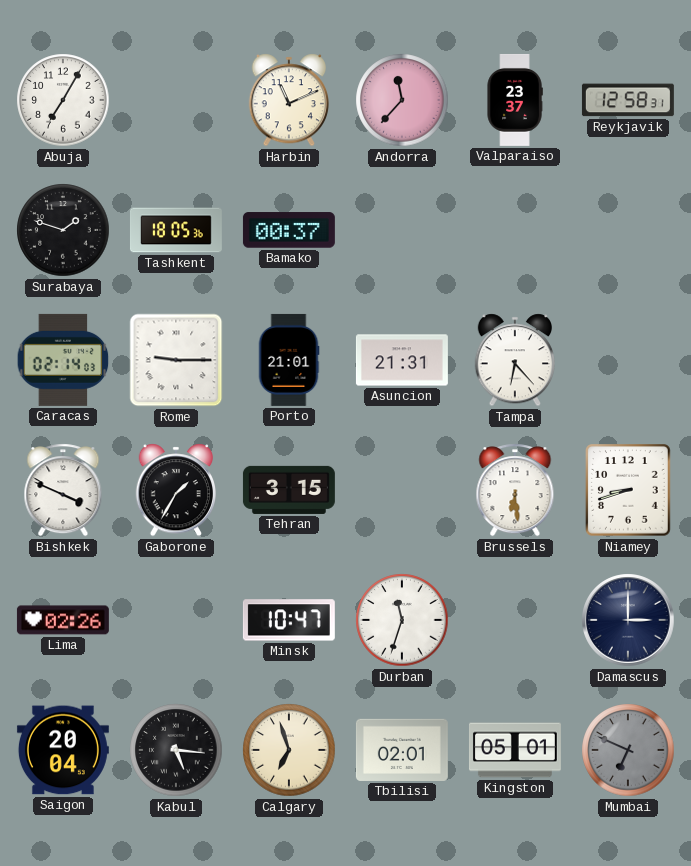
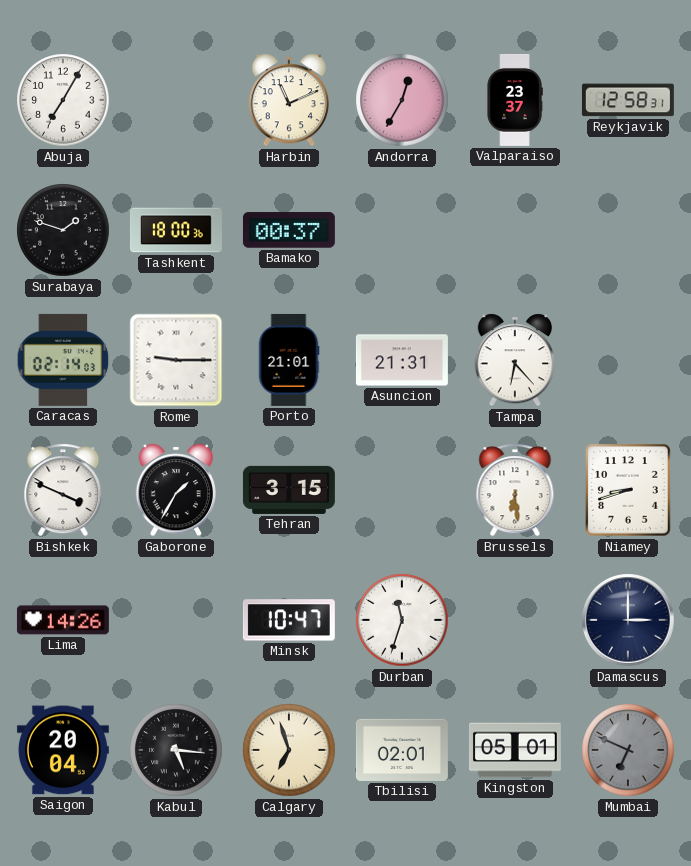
Andorra: 11:37 -> 12:35
Tashkent: 18:05 -> 18:00
Lima: 02:26 -> 14:26
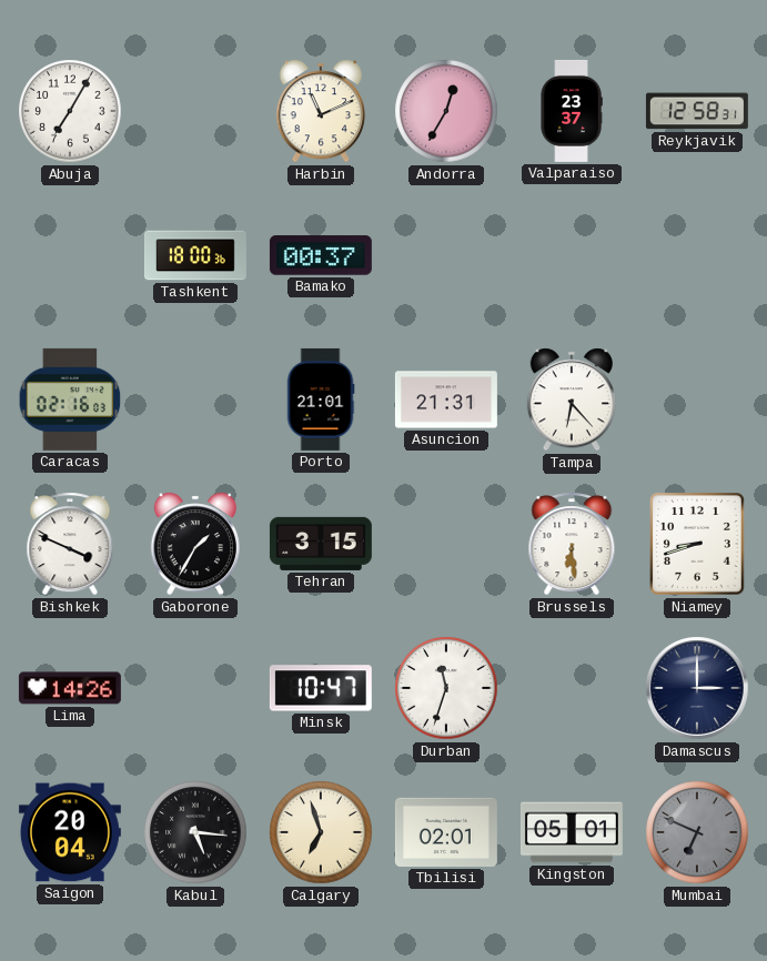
Surabaya: 1:48 -> none
Caracas: 02:14 -> 02:16
Rome: 9:15 -> none
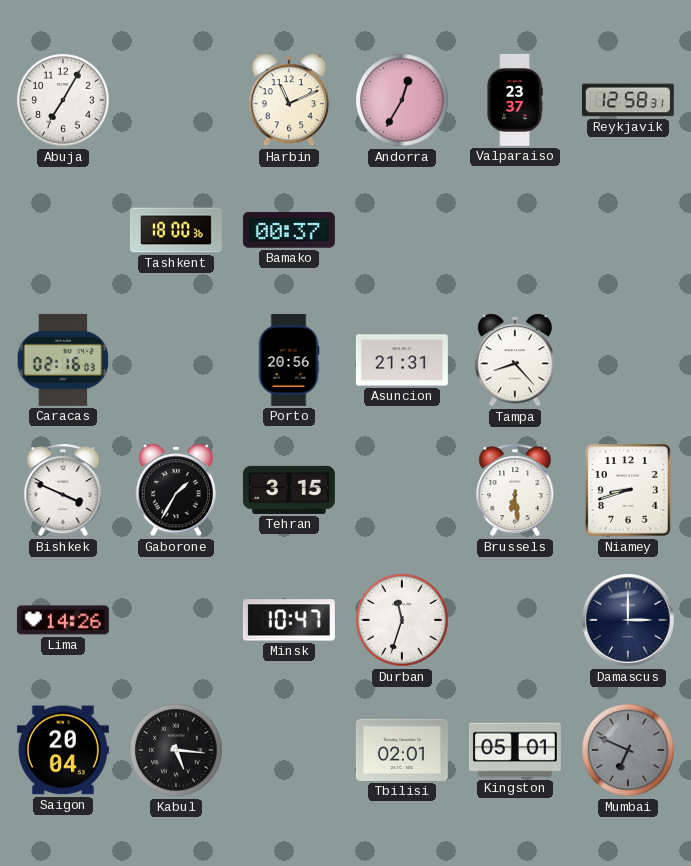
Porto: 21:01 -> 20:56
Tampa: 6:23 -> 8:23
Calgary: 6:57 -> none
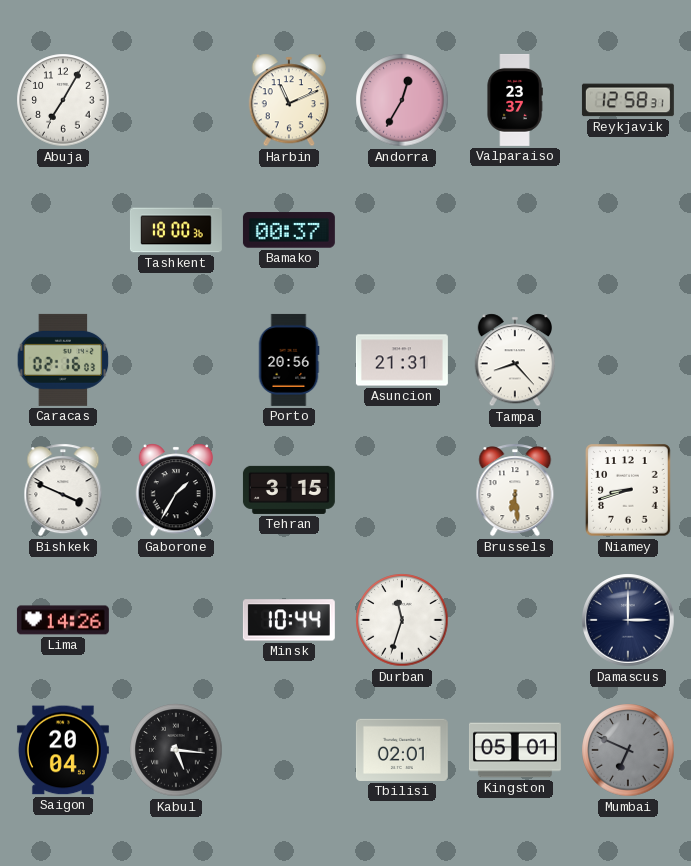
Minsk: 10:47 -> 10:44
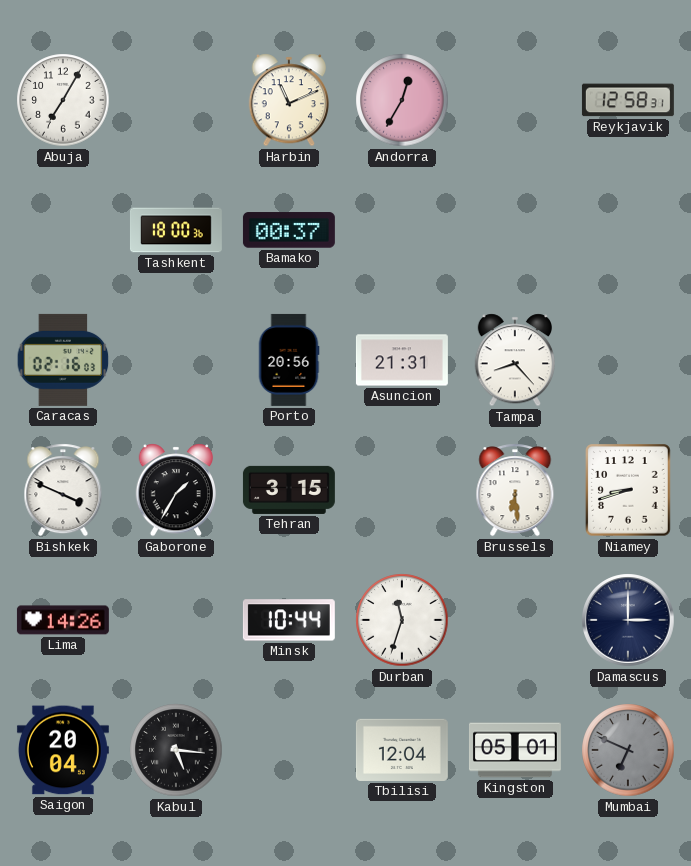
Valparaiso: 23:37 -> none
Tbilisi: 02:01 -> 12:04
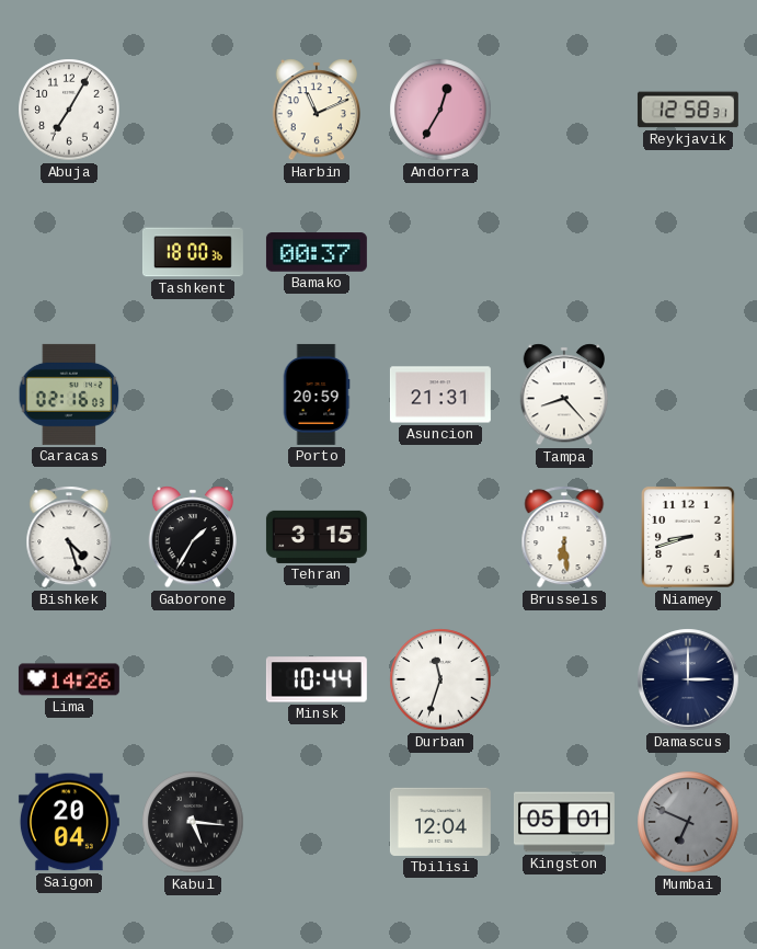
Porto: 20:56 -> 20:59
Bishkek: 3:49 -> 4:27
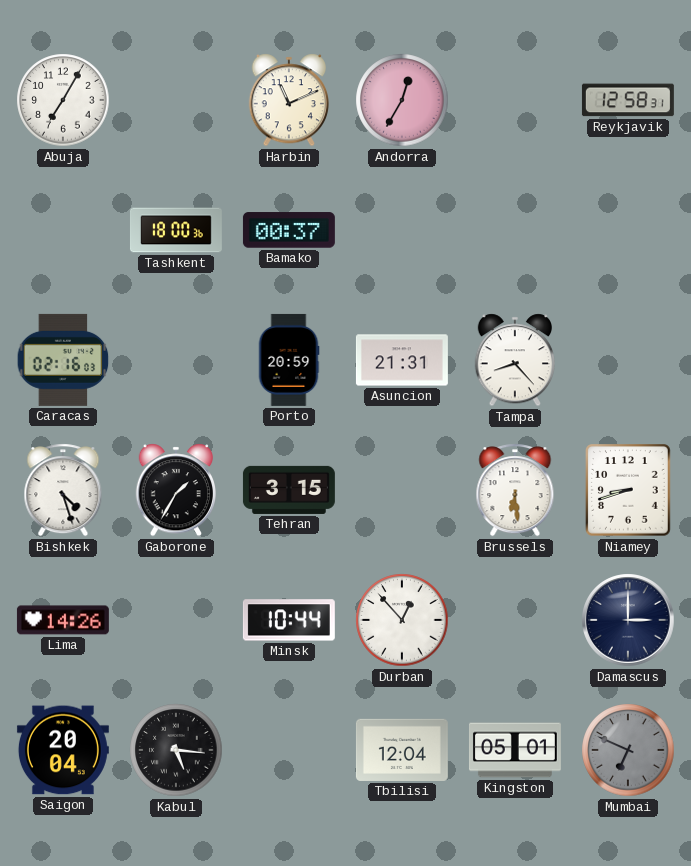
Durban: 11:33 -> 12:53
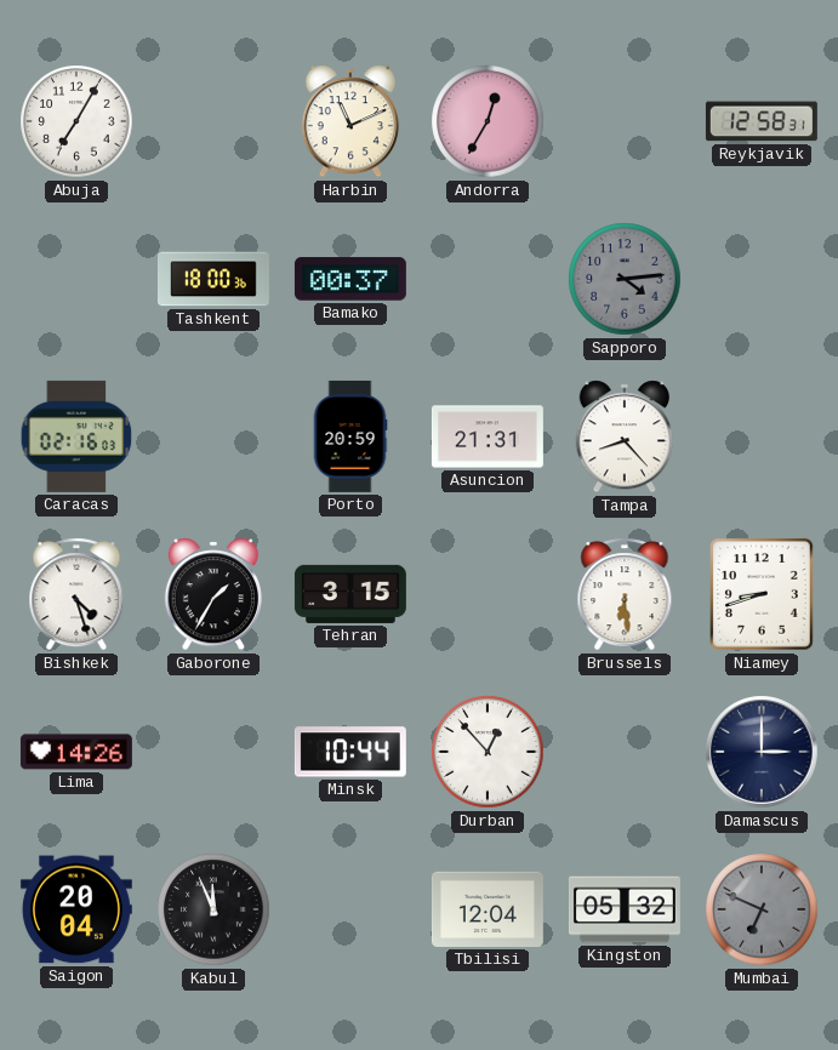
Sapporo: none -> 4:14
Kabul: 5:16 -> 11:56
Kingston: 05:01 -> 05:32
